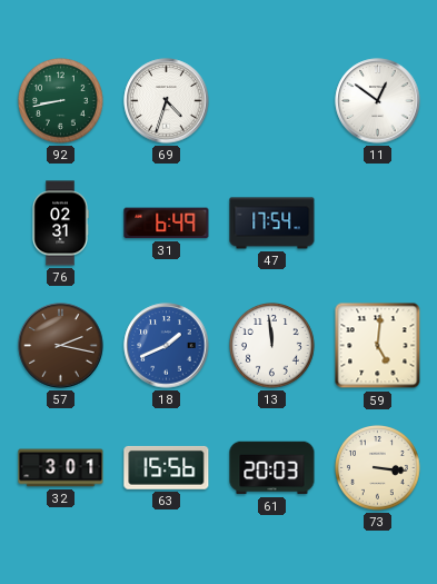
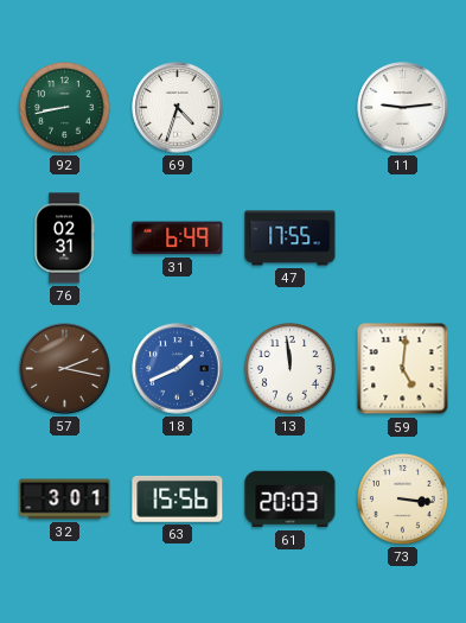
11: 12:51 -> 9:14
47: 17:54 -> 17:55
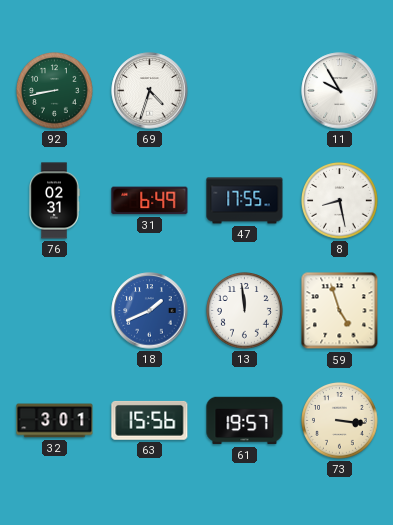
11: 9:14 -> 9:55
8: none -> 8:28
57: 2:17 -> none
59: 5:01 -> 4:57
61: 20:03 -> 19:57
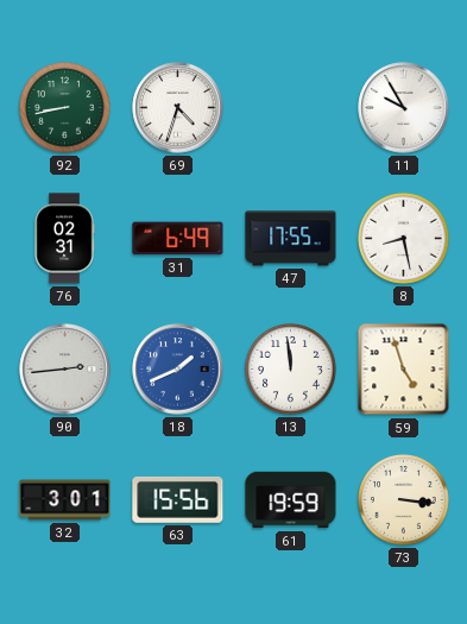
90: none -> 2:44
61: 19:57 -> 19:59
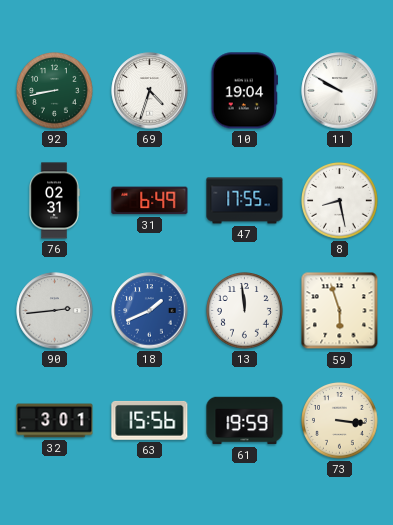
10: none -> 19:04
11: 9:55 -> 9:50
59: 4:57 -> 5:57
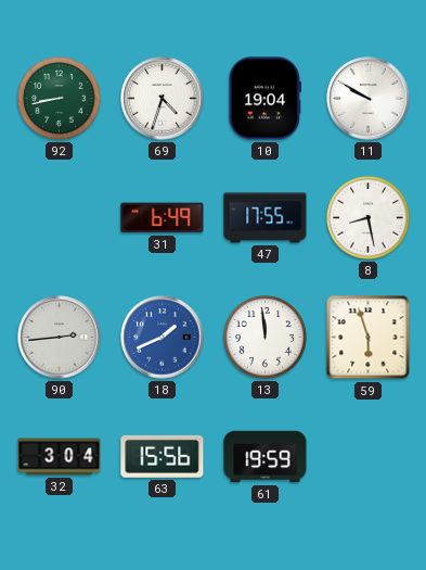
76: 02:31 -> none
32: 3:01 -> 3:04
73: 3:16 -> none
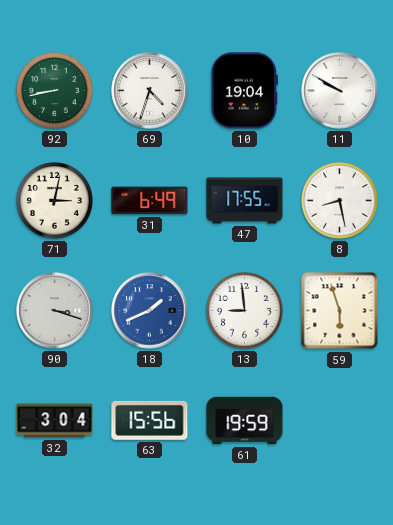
71: none -> 3:02
90: 2:44 -> 3:18
13: 11:59 -> 8:59
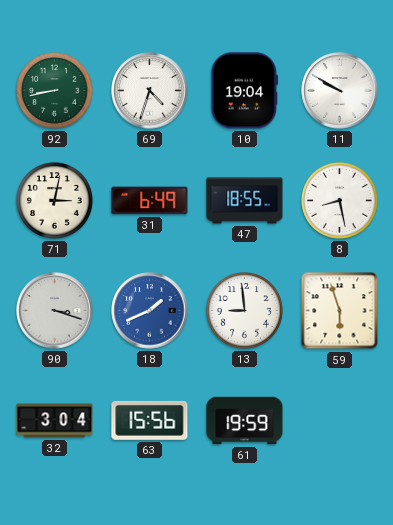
47: 17:55 -> 18:55
